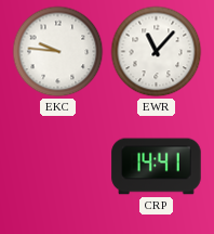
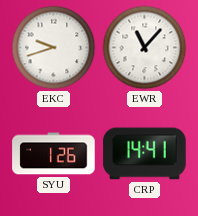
EKC: 9:46 -> 9:42
SYU: none -> 1:26
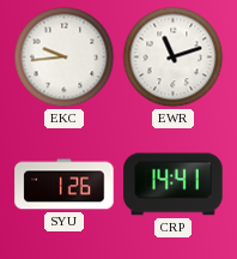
EKC: 9:42 -> 9:44
EWR: 11:07 -> 11:12
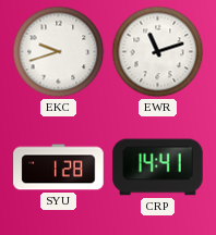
EKC: 9:44 -> 9:42
SYU: 1:26 -> 1:28
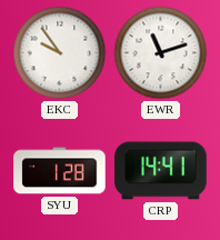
EKC: 9:42 -> 9:54
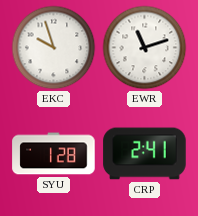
EKC: 9:54 -> 9:57
CRP: 14:41 -> 2:41
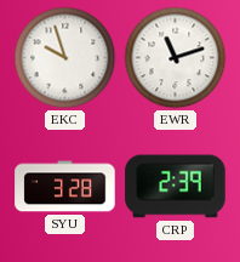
SYU: 1:28 -> 3:28
CRP: 2:41 -> 2:39
